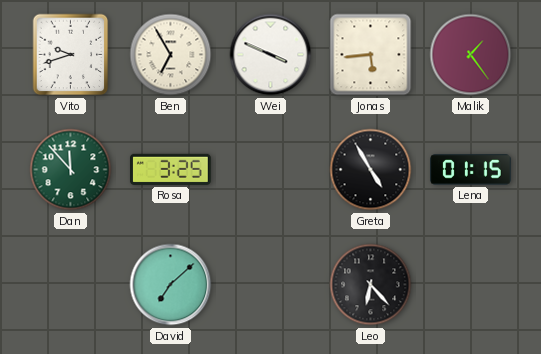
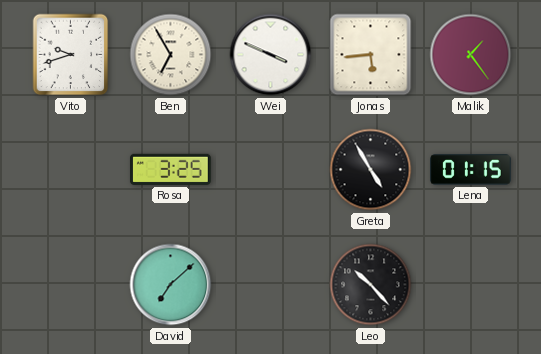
Dan: 11:53 -> none
Leo: 6:23 -> 10:23
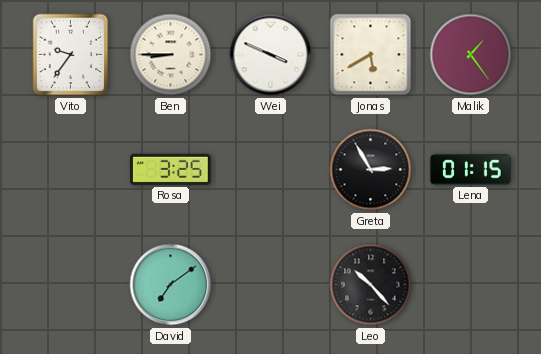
Vito: 9:42 -> 9:36
Ben: 6:55 -> 8:45
Jonas: 5:44 -> 5:40
Greta: 4:55 -> 2:55
David: 7:08 -> 7:09
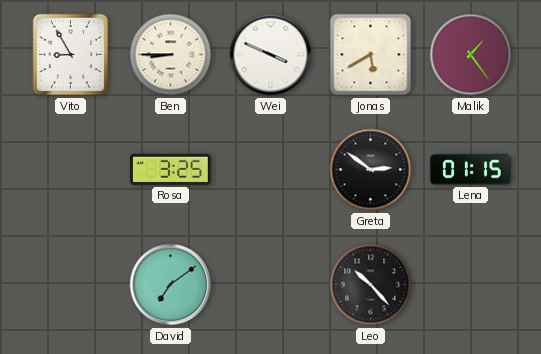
Vito: 9:36 -> 8:55
Greta: 2:55 -> 2:51
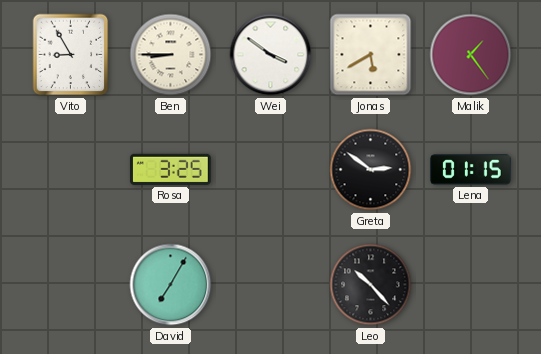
Wei: 3:49 -> 3:51
David: 7:09 -> 7:05
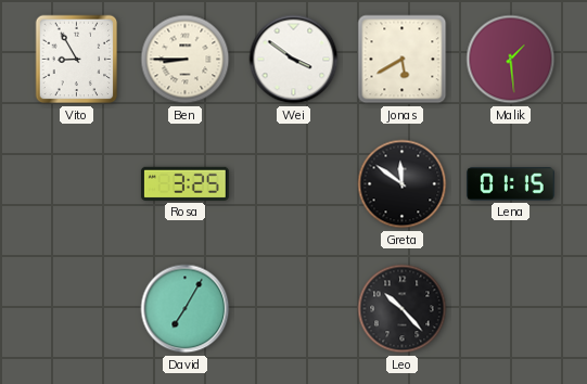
Malik: 1:24 -> 1:29
Greta: 2:51 -> 11:51
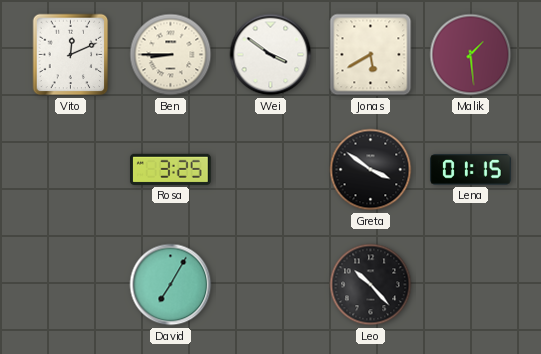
Vito: 8:55 -> 12:11
Greta: 11:51 -> 3:51
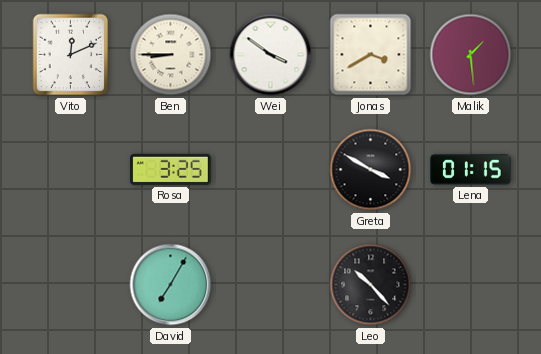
Jonas: 5:40 -> 3:40
Greta: 3:51 -> 3:50
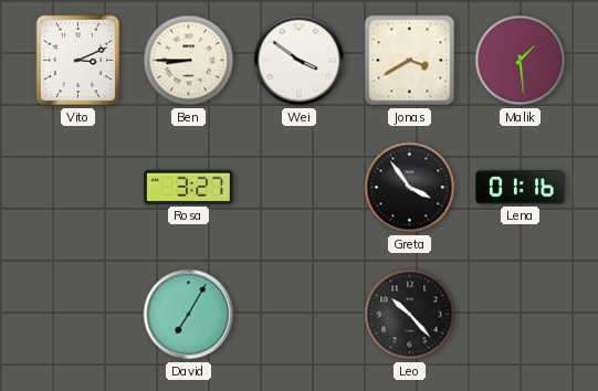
Vito: 12:11 -> 3:11
Rosa: 3:25 -> 3:27
Greta: 3:50 -> 3:54
Lena: 01:15 -> 01:16
